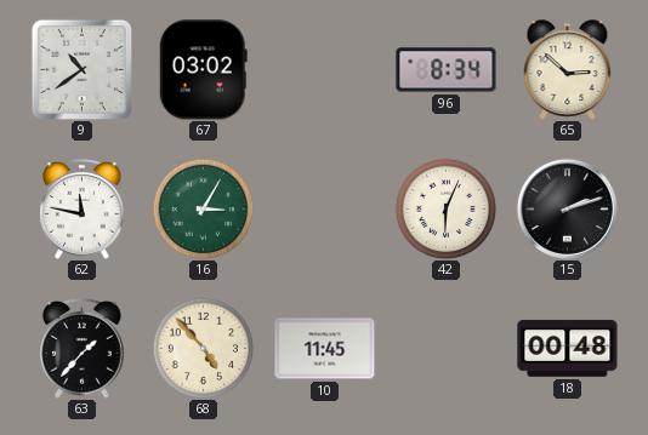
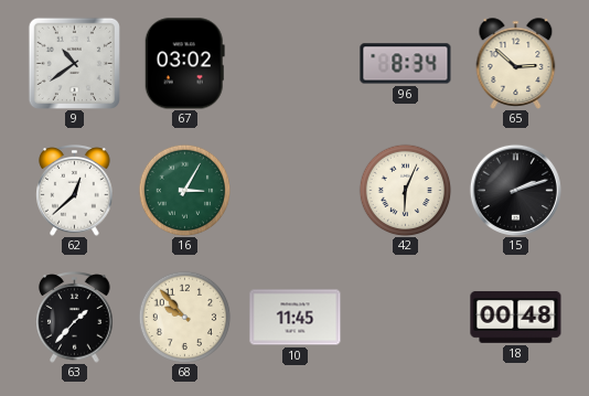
62: 11:47 -> 12:38
68: 4:53 -> 9:53
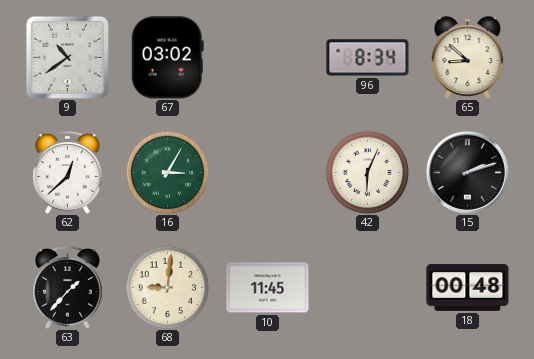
65: 2:52 -> 8:52
68: 9:53 -> 9:01
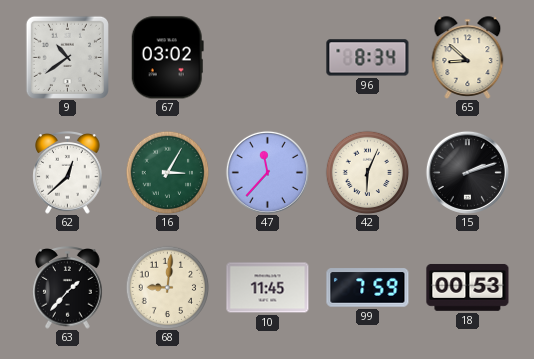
47: none -> 11:37
99: none -> 7:59
18: 00:48 -> 00:53
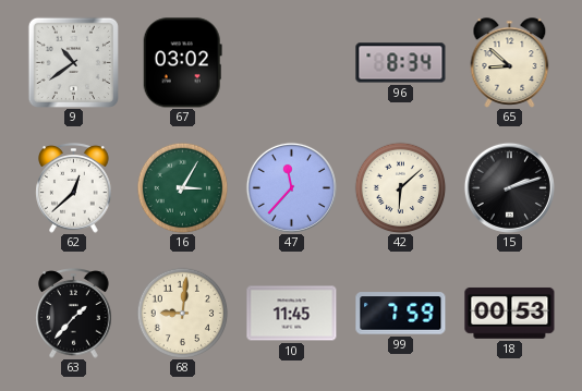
42: 6:04 -> 6:08
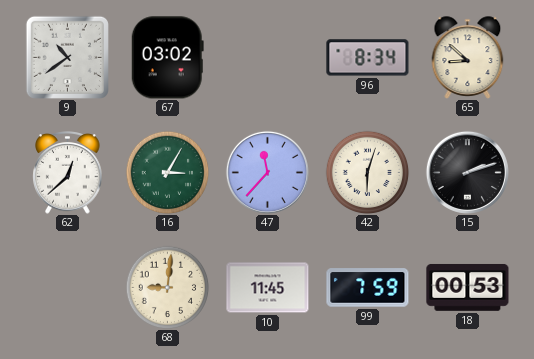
42: 6:08 -> 6:03
63: 1:37 -> none
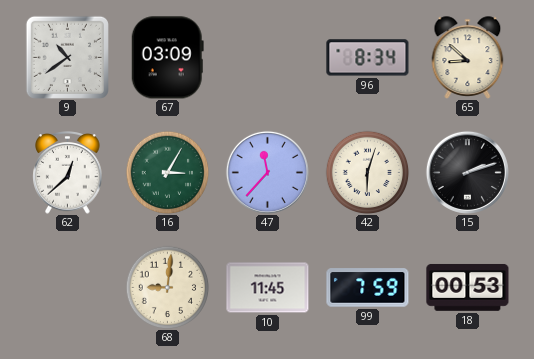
67: 03:02 -> 03:09
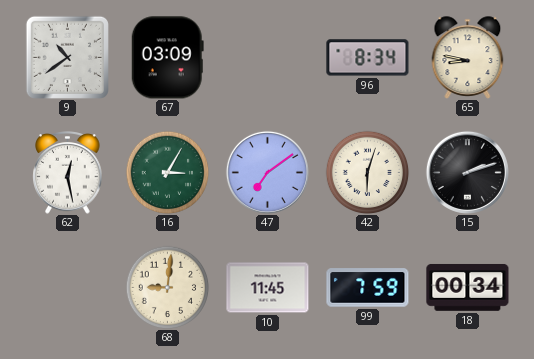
65: 8:52 -> 8:47
62: 12:38 -> 12:28
47: 11:37 -> 7:09
18: 00:53 -> 00:34
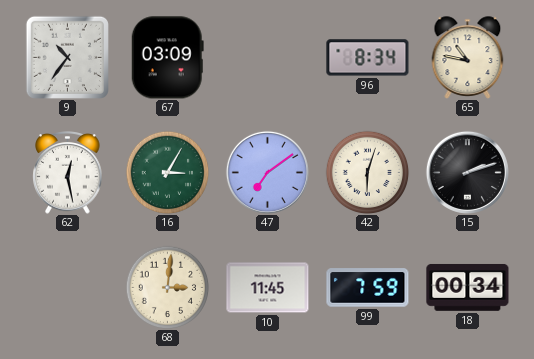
9: 10:39 -> 10:36
65: 8:47 -> 10:47
68: 9:01 -> 3:01
